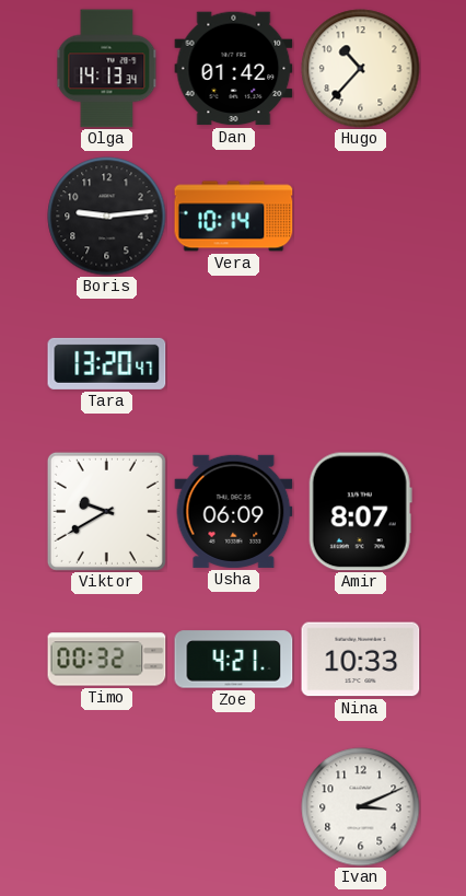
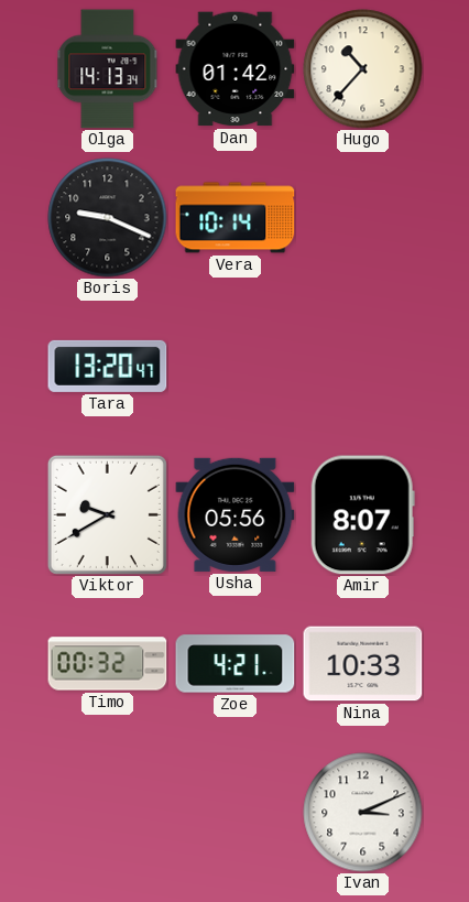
Boris: 9:14 -> 9:19
Usha: 06:09 -> 05:56
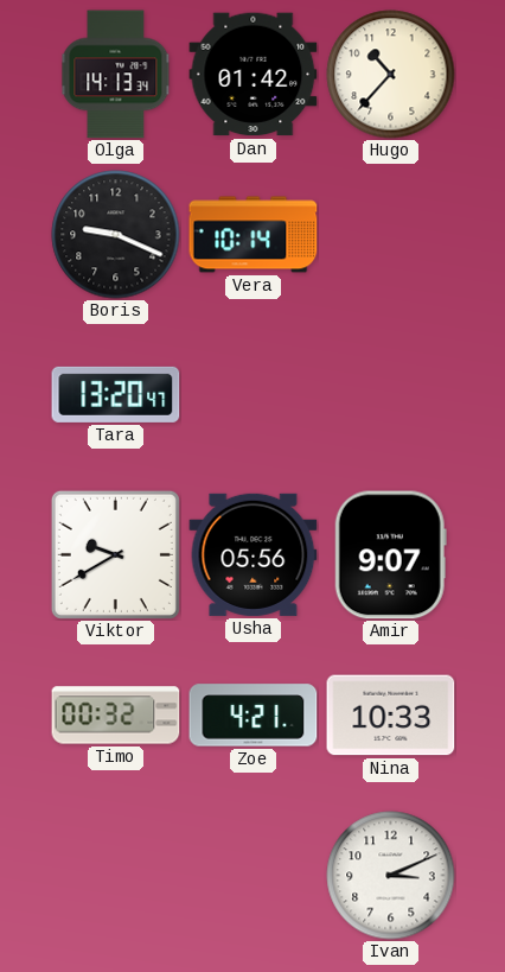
Amir: 8:07 -> 9:07
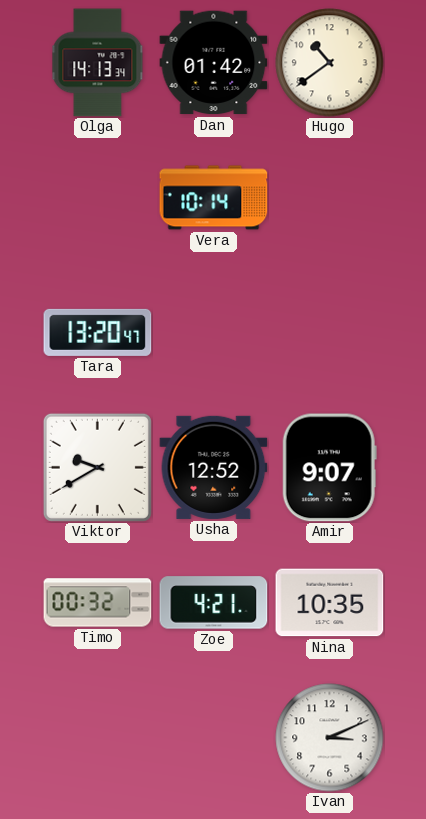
Hugo: 10:37 -> 10:39
Boris: 9:19 -> none
Usha: 05:56 -> 12:52
Nina: 10:33 -> 10:35
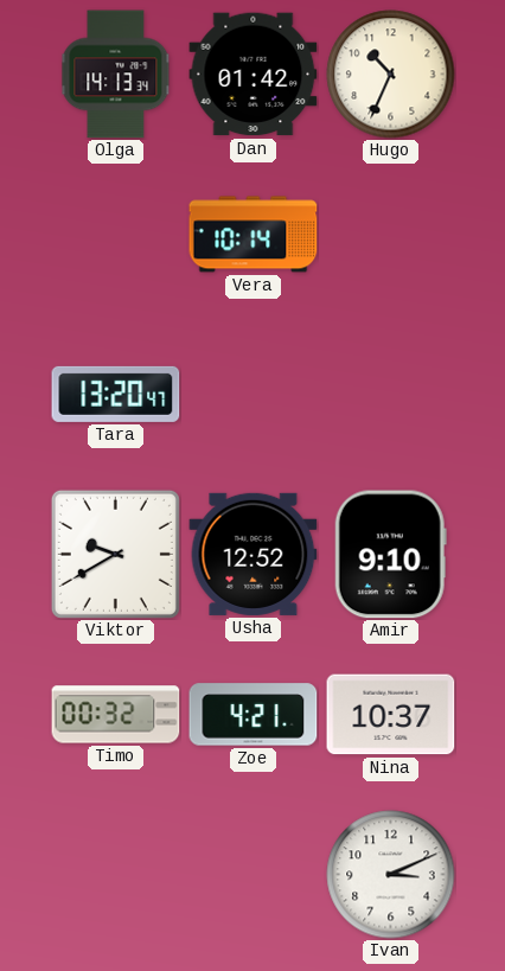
Hugo: 10:39 -> 10:34
Amir: 9:07 -> 9:10
Nina: 10:35 -> 10:37
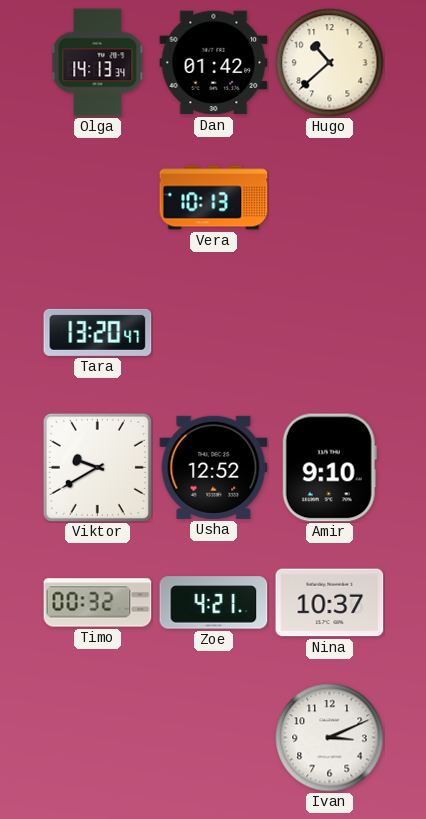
Hugo: 10:34 -> 10:38
Vera: 10:14 -> 10:13
